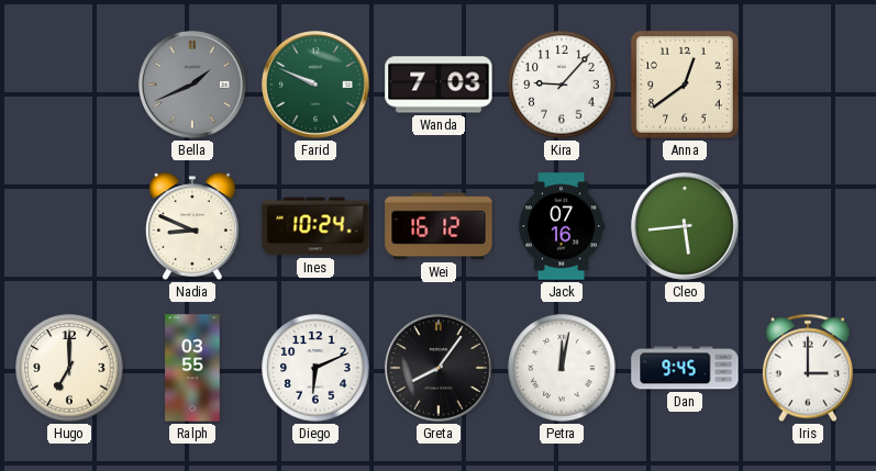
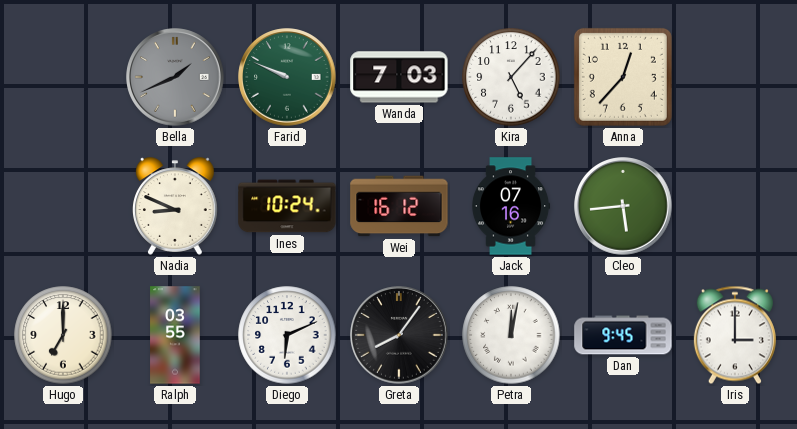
Kira: 9:07 -> 5:07
Anna: 12:39 -> 12:37
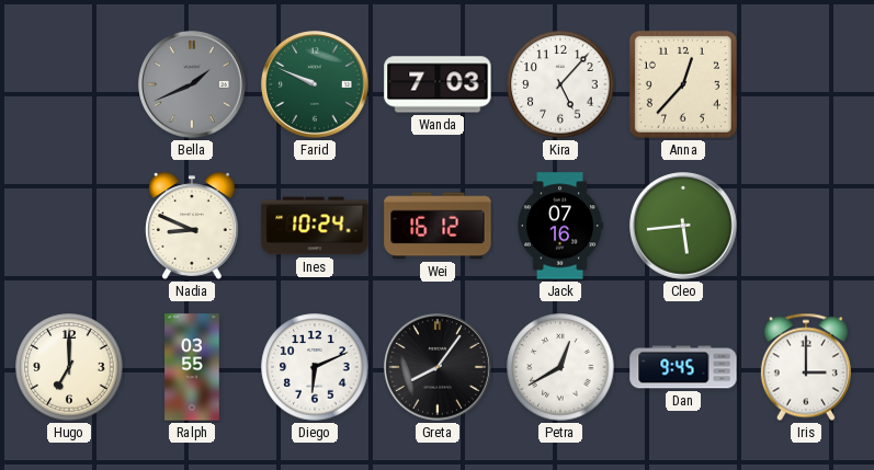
Petra: 12:02 -> 12:40
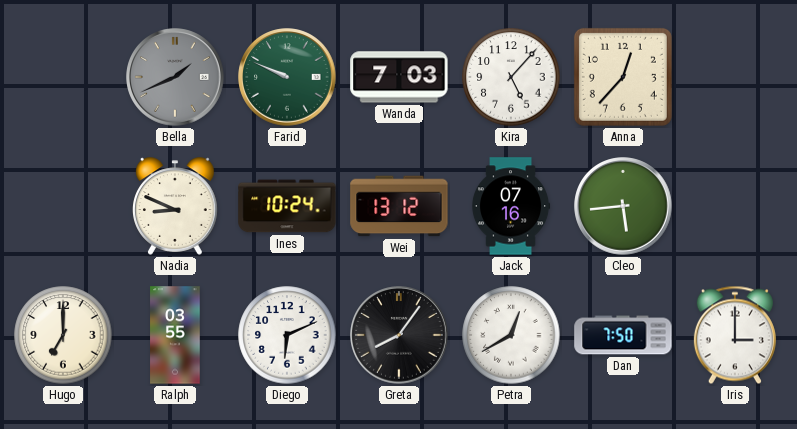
Wei: 16:12 -> 13:12
Dan: 9:45 -> 7:50
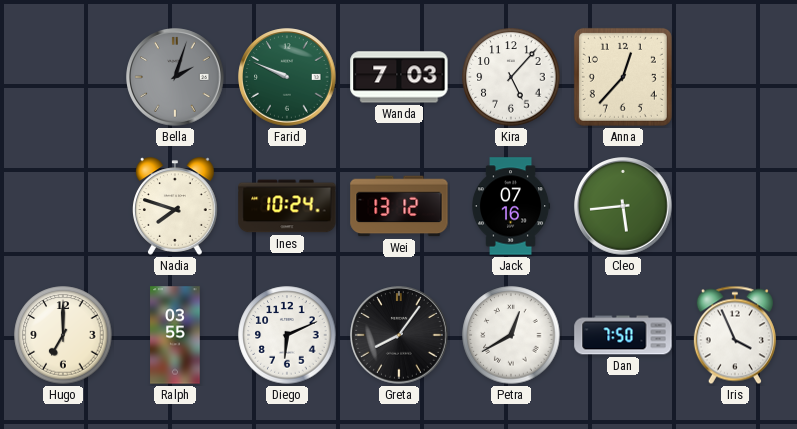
Bella: 1:41 -> 2:03
Nadia: 8:49 -> 7:48
Iris: 3:00 -> 3:56
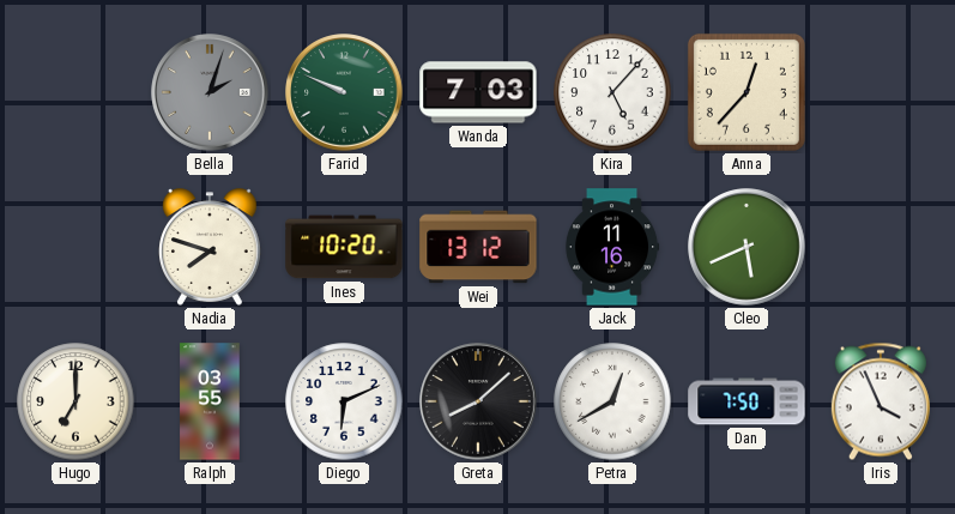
Ines: 10:24 -> 10:20
Jack: 07:16 -> 11:16
Cleo: 5:44 -> 5:41
Greta: 8:06 -> 8:08
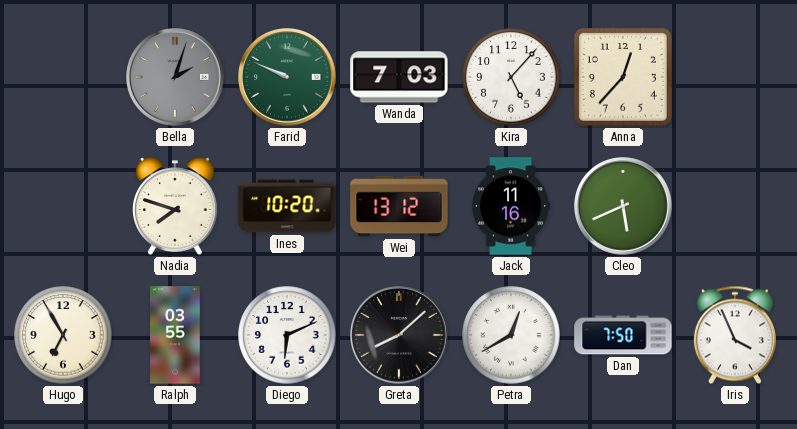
Hugo: 7:00 -> 6:55
